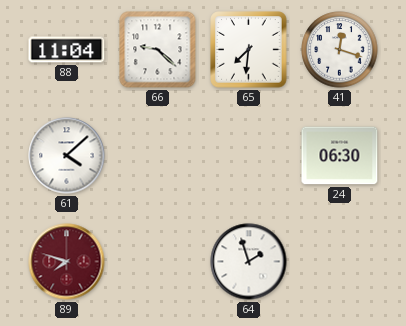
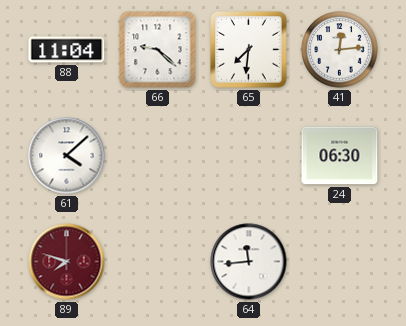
41: 12:18 -> 12:14
64: 1:57 -> 11:44
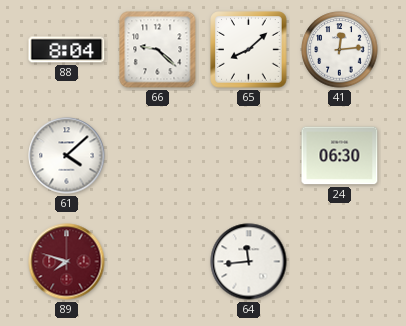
88: 11:04 -> 8:04
65: 7:31 -> 8:08
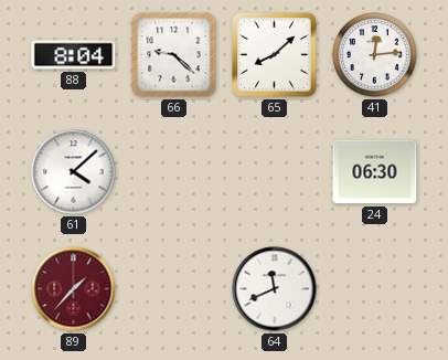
89: 7:48 -> 1:37
64: 11:44 -> 11:41
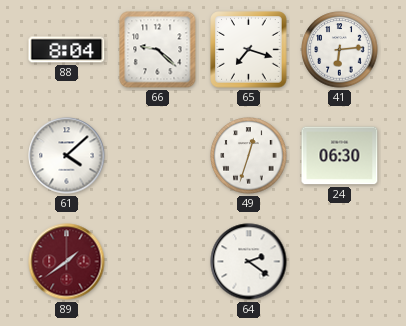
65: 8:08 -> 7:18
41: 12:14 -> 6:14
49: none -> 12:33
89: 1:37 -> 1:39
64: 11:41 -> 2:21
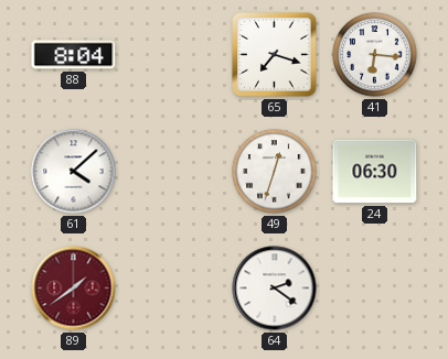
66: 9:22 -> none
41: 6:14 -> 6:16
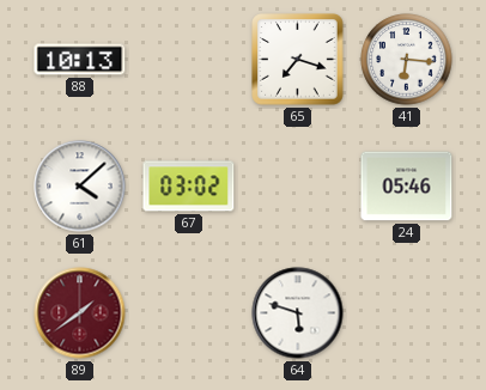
88: 8:04 -> 10:13
67: none -> 03:02
49: 12:33 -> none
24: 06:30 -> 05:46
64: 2:21 -> 5:48
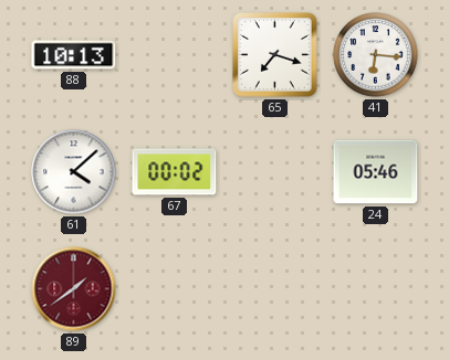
67: 03:02 -> 00:02
64: 5:48 -> none
